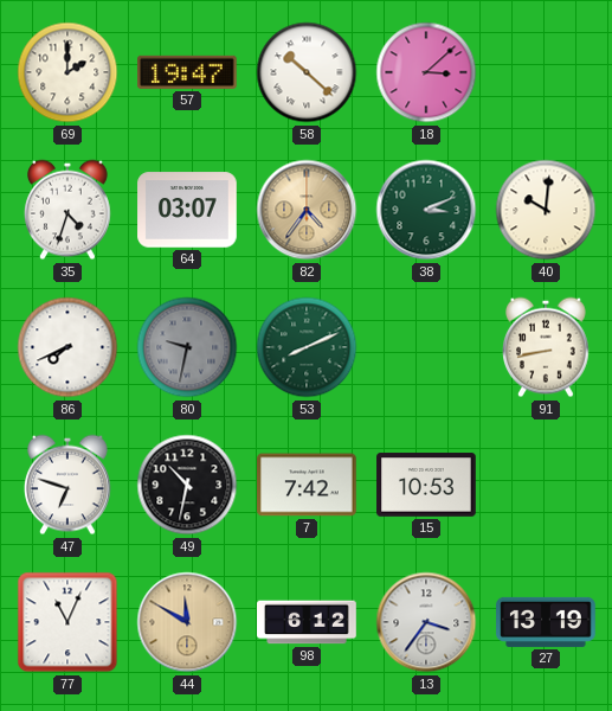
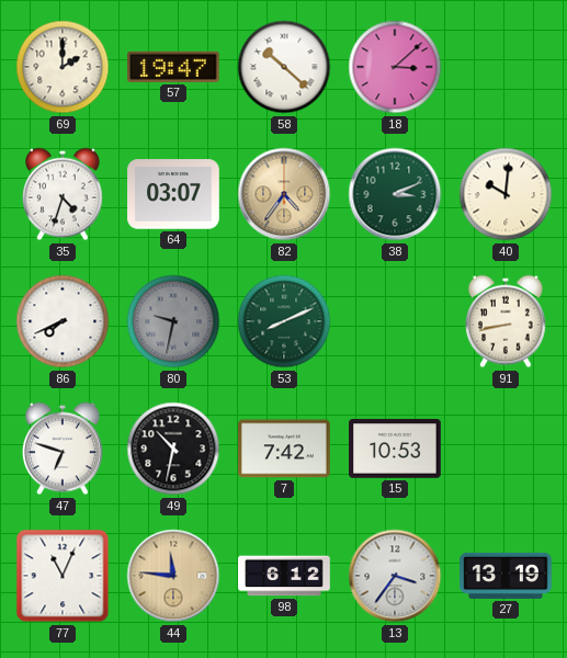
44: 11:50 -> 11:46
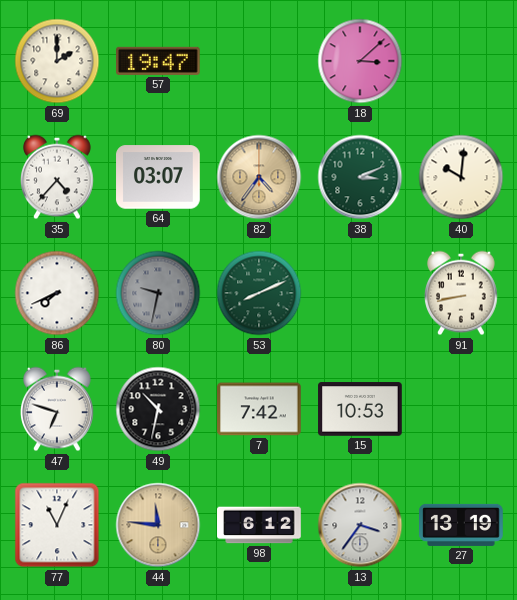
58: 10:22 -> none
35: 4:33 -> 4:37
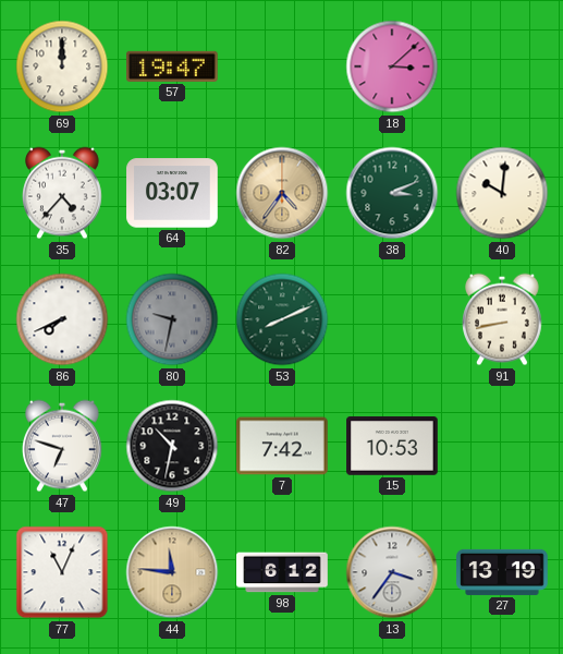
69: 2:00 -> 12:00
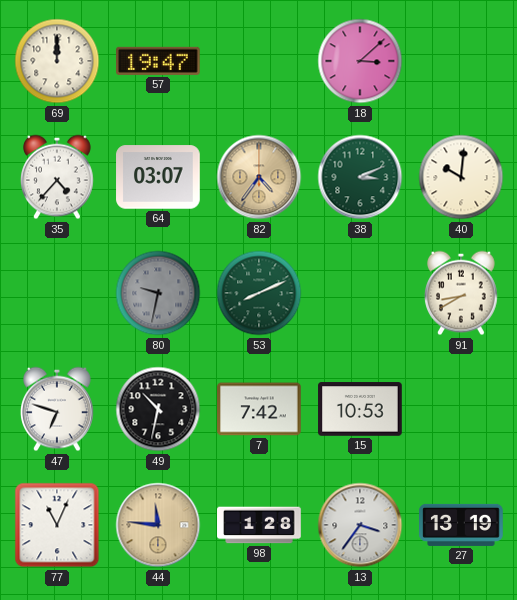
86: 7:41 -> none
91: 8:43 -> 8:40
98: 6:12 -> 1:28
